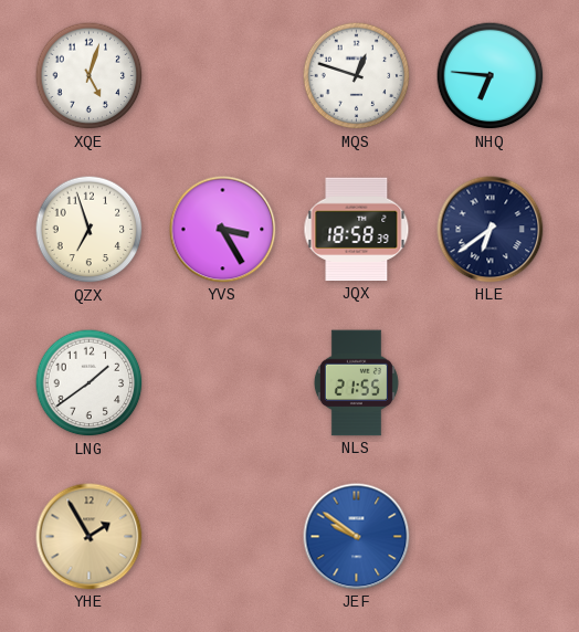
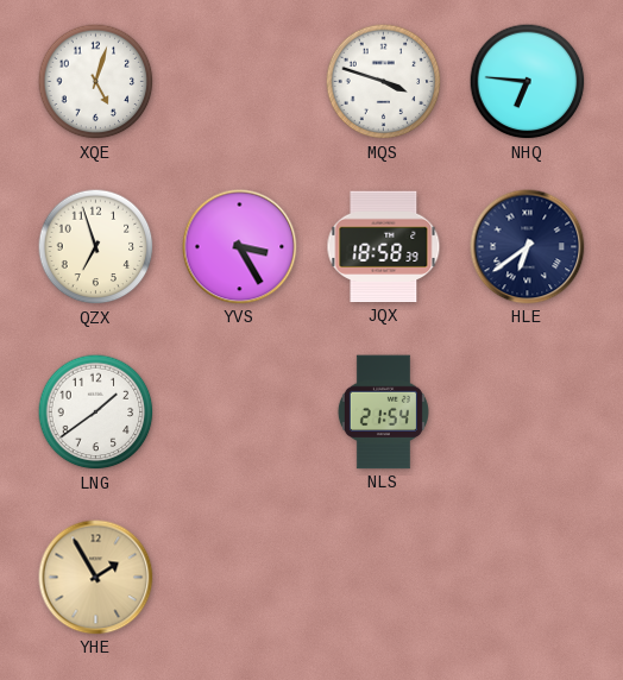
MQS: 12:48 -> 3:48
NLS: 21:55 -> 21:54
JEF: 9:51 -> none
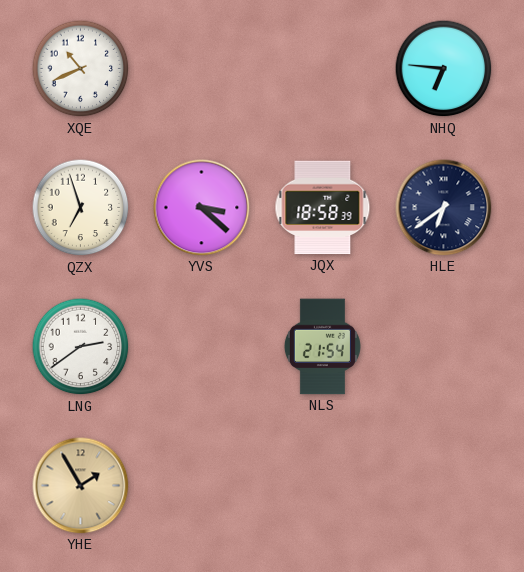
XQE: 5:03 -> 10:41
MQS: 3:48 -> none
YVS: 3:25 -> 3:22
LNG: 1:39 -> 2:39
